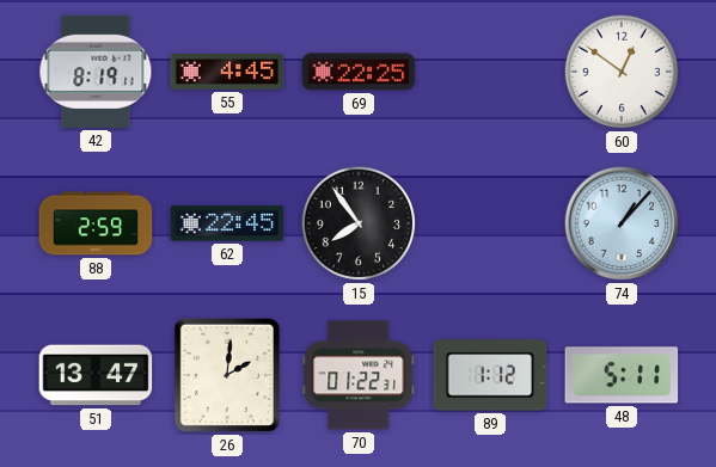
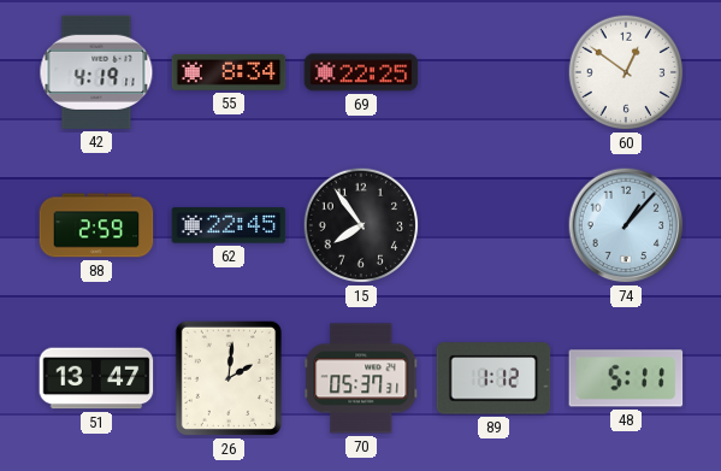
42: 8:19 -> 4:19
55: 4:45 -> 8:34
70: 01:22 -> 05:37
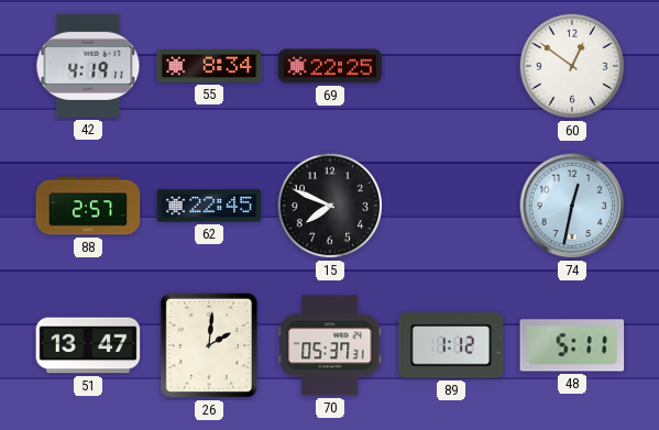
88: 2:59 -> 2:57
15: 7:54 -> 7:49
74: 1:07 -> 12:32
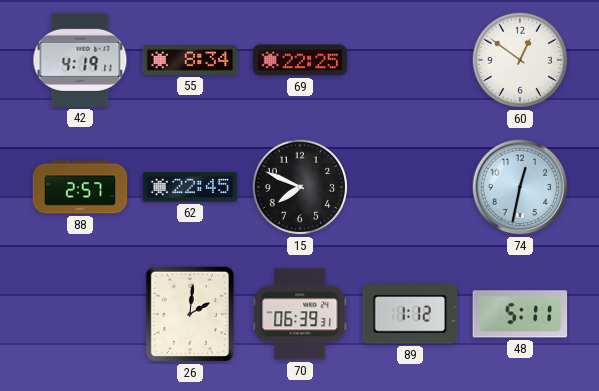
51: 13:47 -> none
70: 05:37 -> 06:39
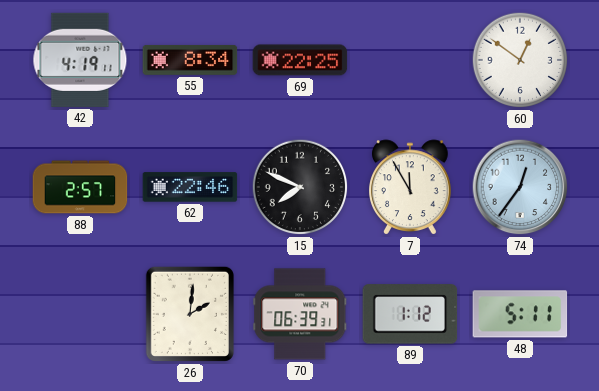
62: 22:45 -> 22:46
7: none -> 11:55
74: 12:32 -> 12:36
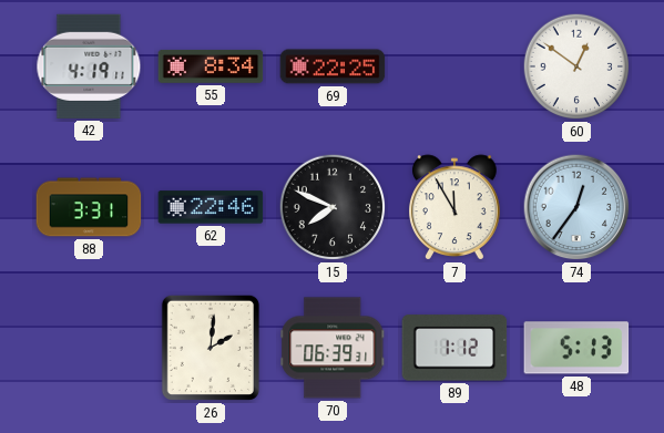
88: 2:57 -> 3:31
48: 5:11 -> 5:13
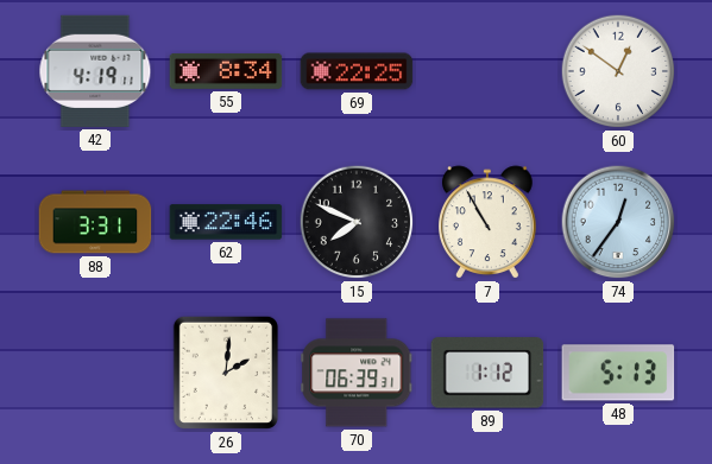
7: 11:55 -> 10:55
